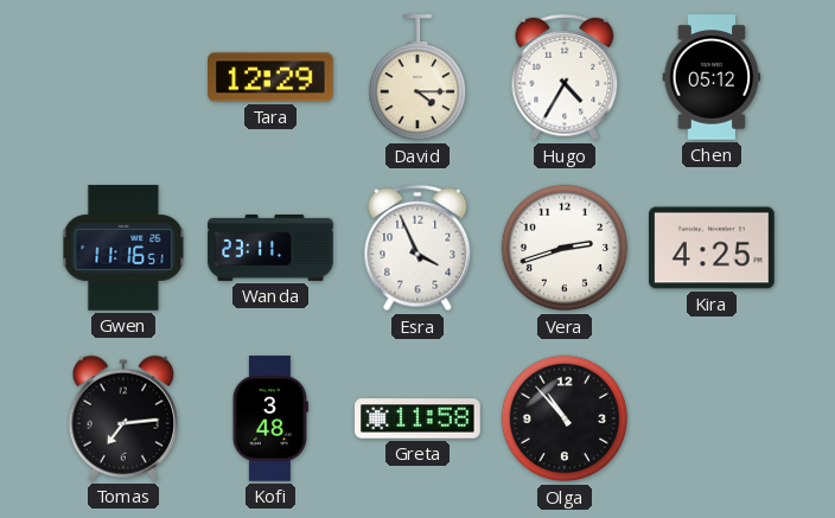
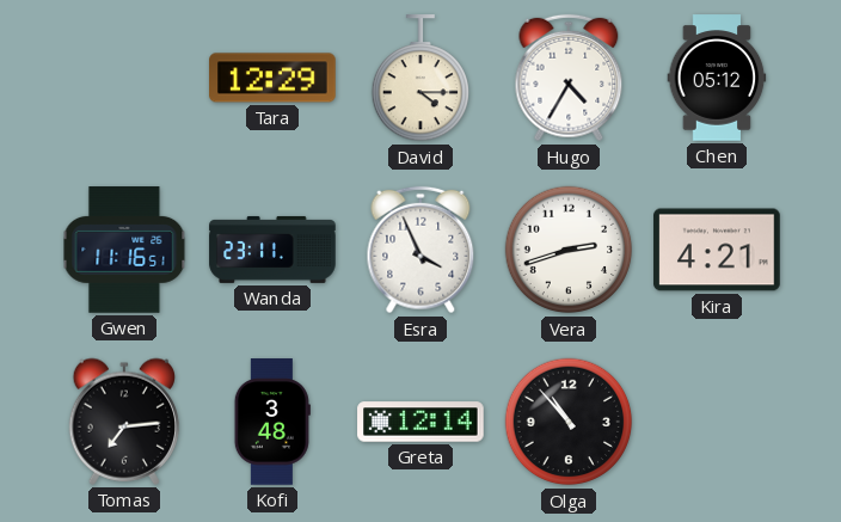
Kira: 4:25 -> 4:21
Greta: 11:58 -> 12:14
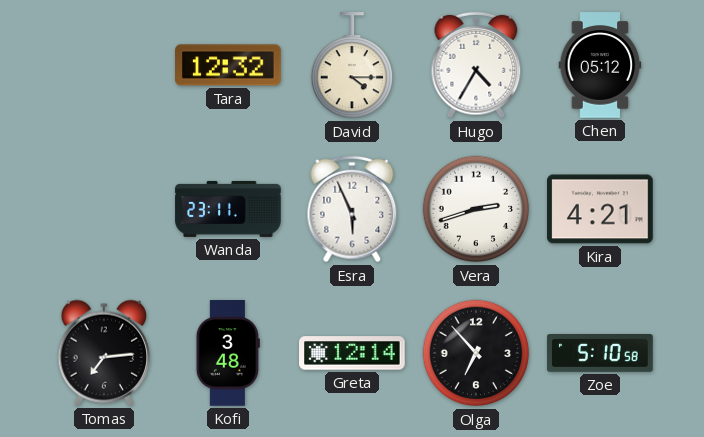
Tara: 12:29 -> 12:32
Gwen: 11:16 -> none
Esra: 3:56 -> 5:56
Olga: 10:53 -> 6:53
Zoe: none -> 5:10
